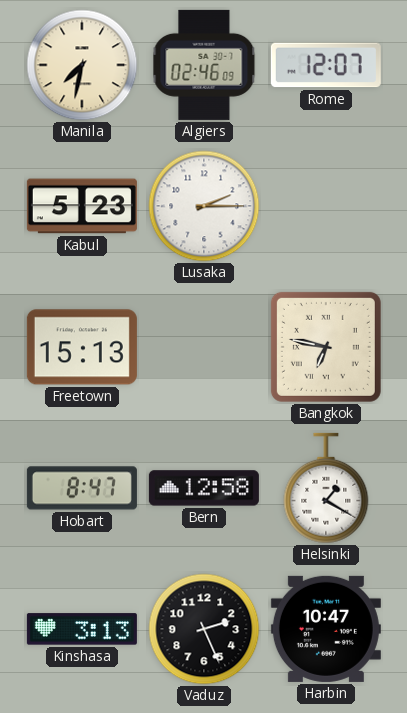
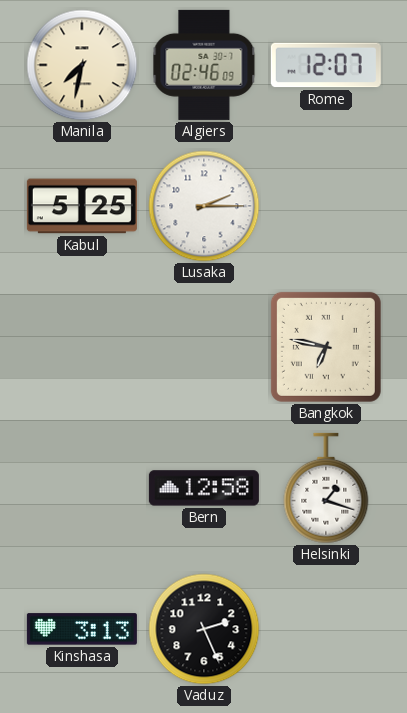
Kabul: 5:23 -> 5:25
Freetown: 15:13 -> none
Hobart: 8:47 -> none
Helsinki: 1:20 -> 1:18
Harbin: 10:47 -> none
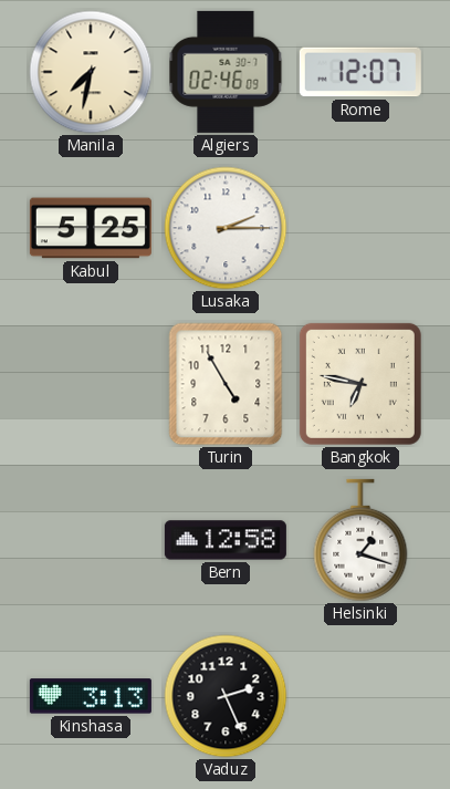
Turin: none -> 4:55
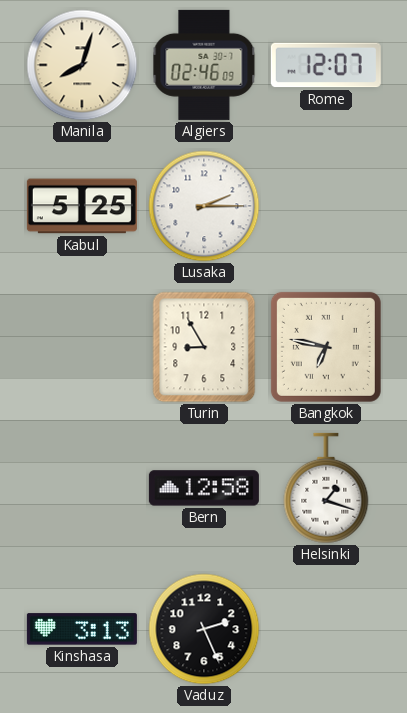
Manila: 7:32 -> 8:03
Turin: 4:55 -> 8:55
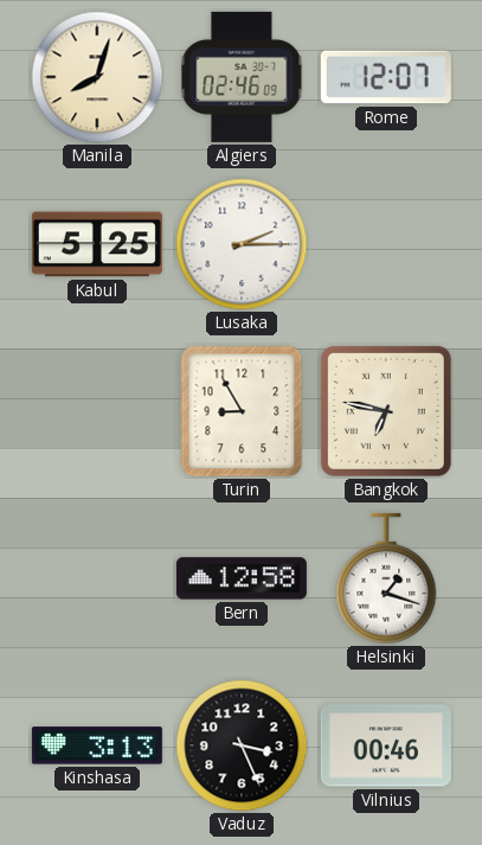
Vaduz: 2:26 -> 3:26
Vilnius: none -> 00:46
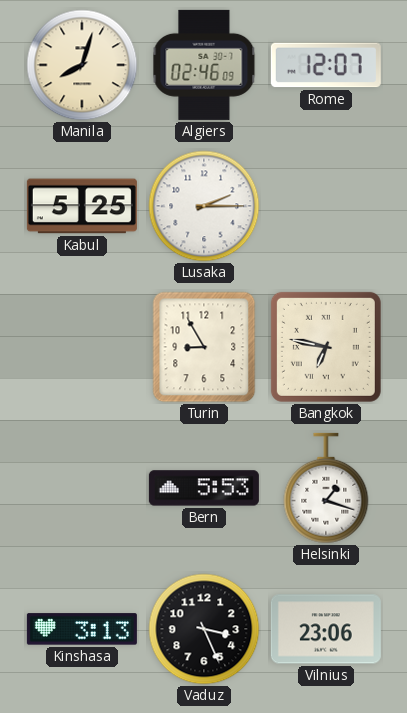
Bern: 12:58 -> 5:53
Vilnius: 00:46 -> 23:06
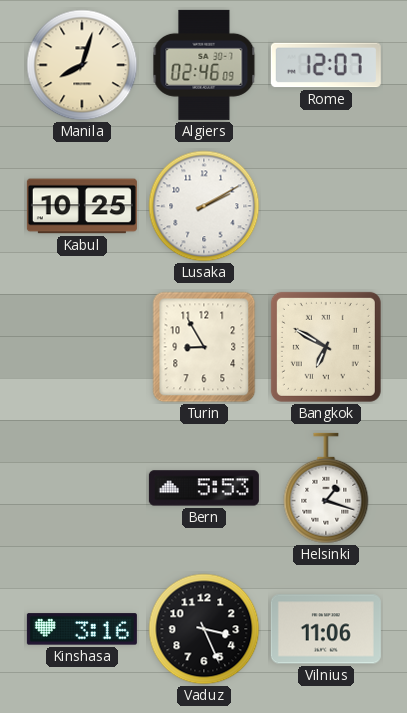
Kabul: 5:25 -> 10:25
Lusaka: 2:15 -> 2:10
Bangkok: 6:47 -> 6:50
Kinshasa: 3:13 -> 3:16
Vilnius: 23:06 -> 11:06
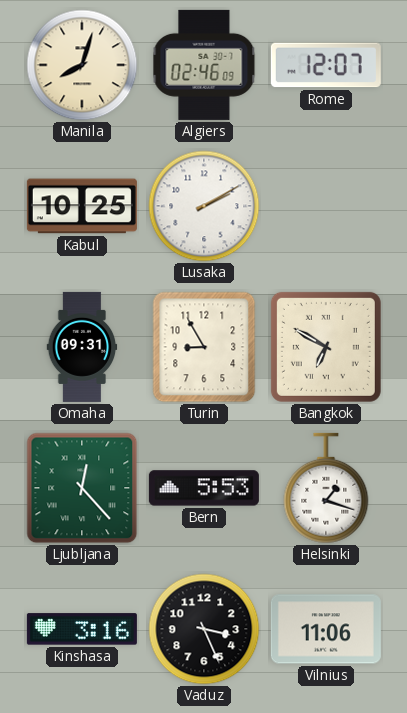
Omaha: none -> 09:31
Ljubljana: none -> 12:23
